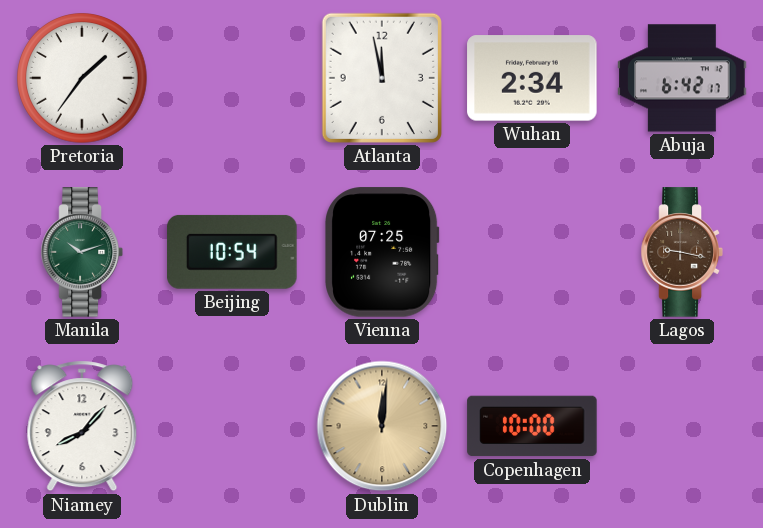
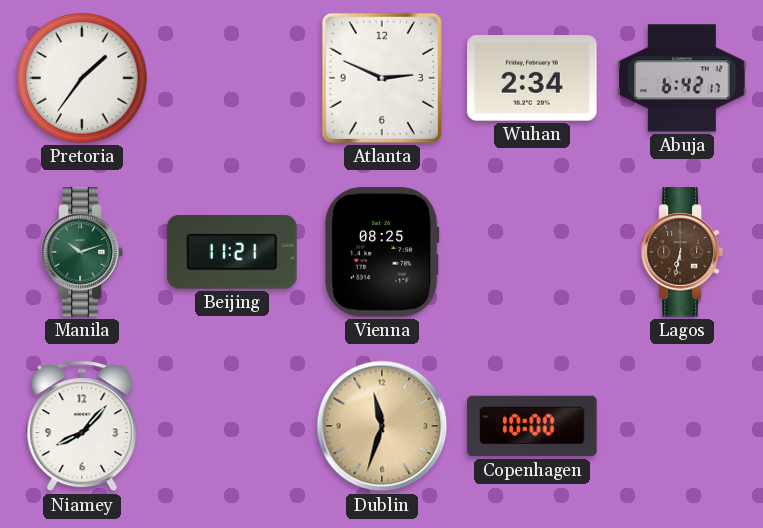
Atlanta: 11:58 -> 2:49
Beijing: 10:54 -> 11:21
Vienna: 07:25 -> 08:25
Lagos: 9:17 -> 6:32
Dublin: 12:01 -> 11:33
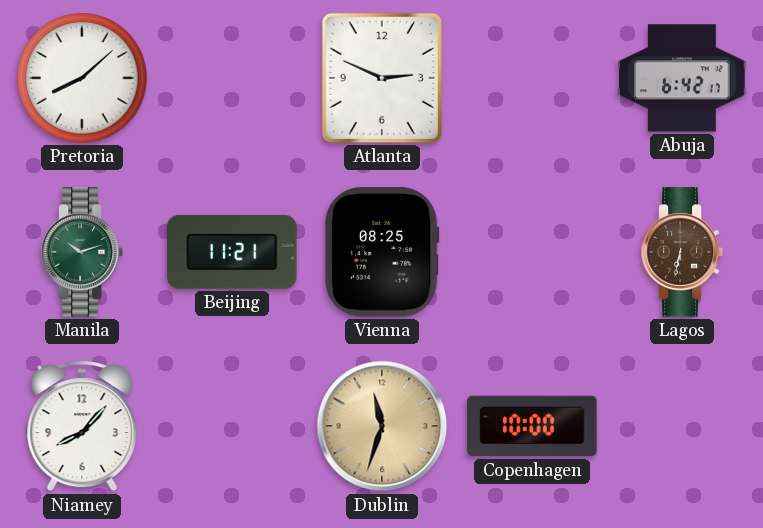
Pretoria: 1:36 -> 8:08
Wuhan: 2:34 -> none
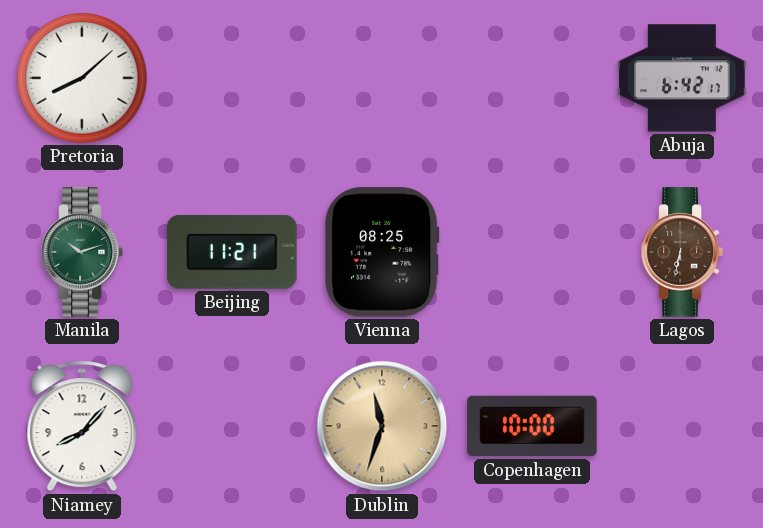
Atlanta: 2:49 -> none
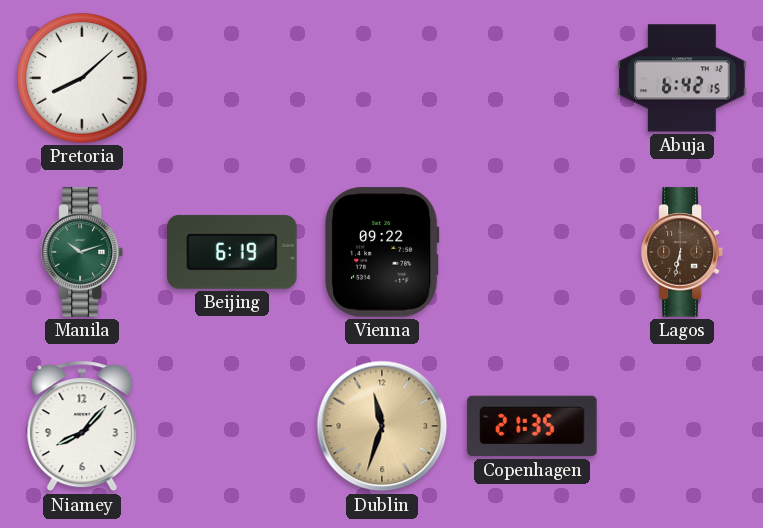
Abuja: 6:42:17 -> 6:42:15
Beijing: 11:21 -> 6:19
Vienna: 08:25 -> 09:22
Copenhagen: 10:00 -> 21:35
